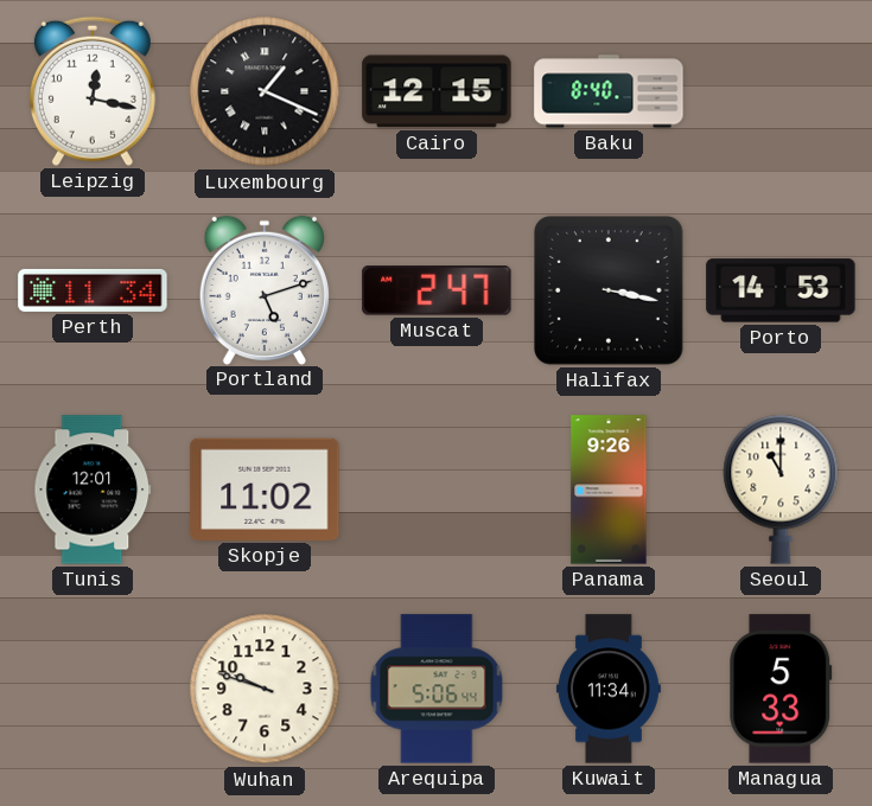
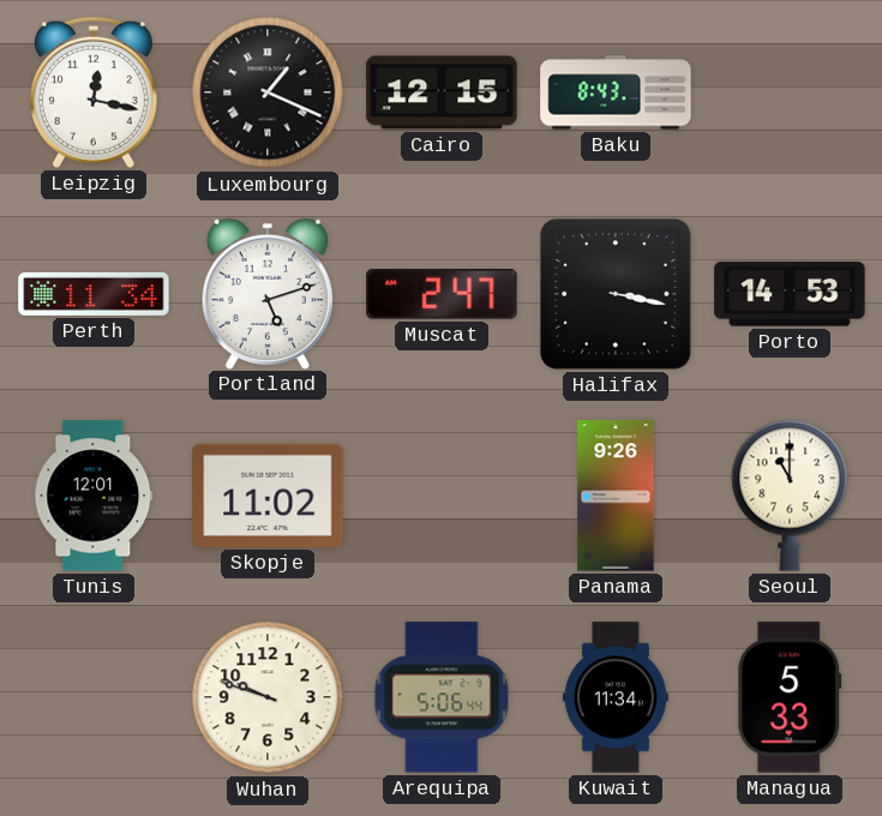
Baku: 8:40 -> 8:43
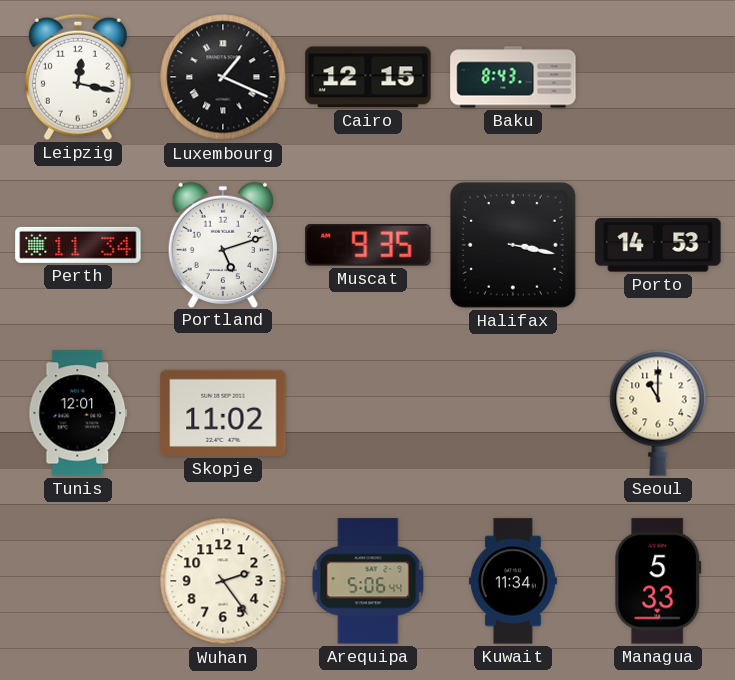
Muscat: 2:47 -> 9:35
Panama: 9:26 -> none
Wuhan: 9:48 -> 2:24
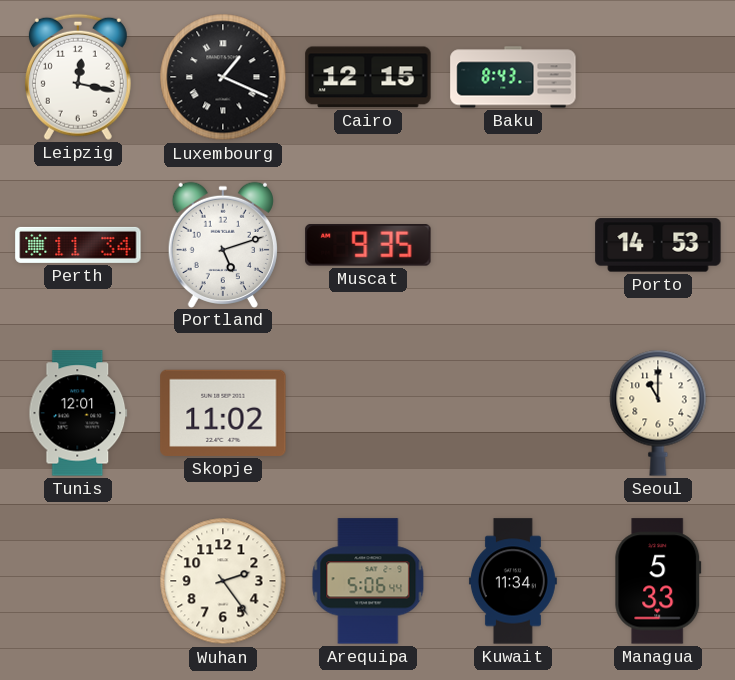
Halifax: 3:17 -> none
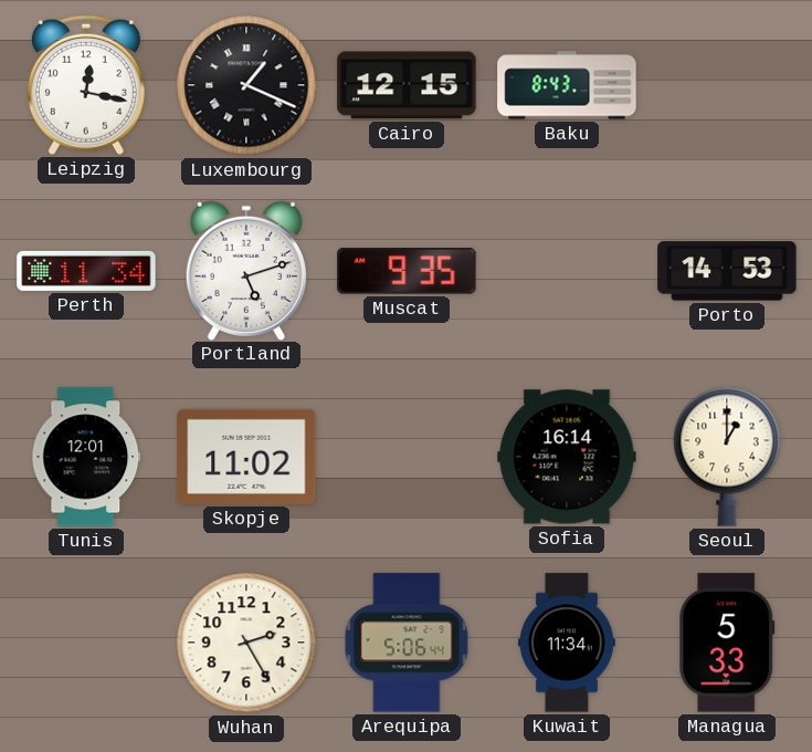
Sofia: none -> 16:14
Seoul: 11:00 -> 1:00
Wuhan: 2:24 -> 2:25
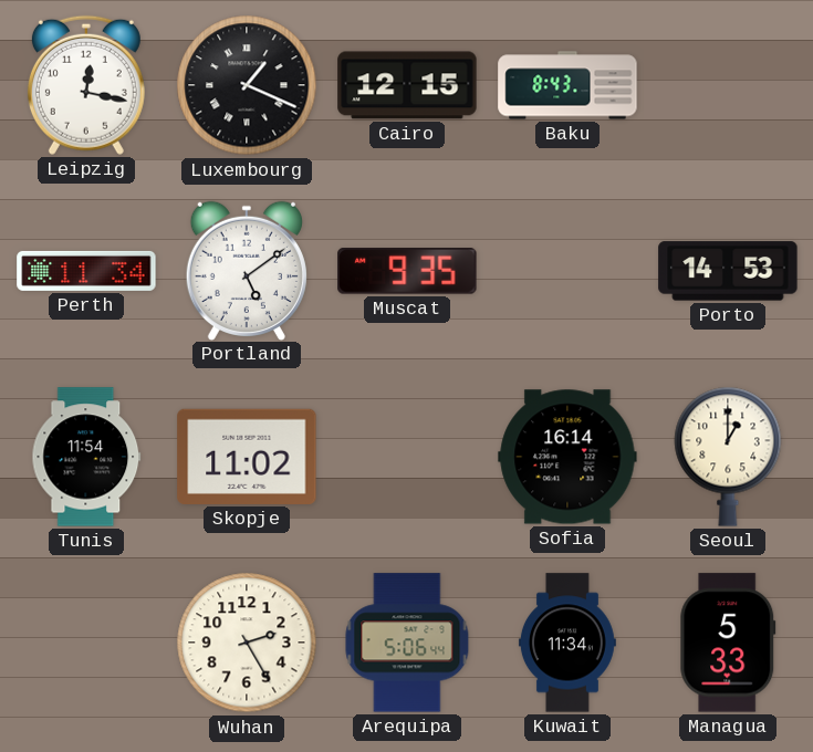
Portland: 5:12 -> 5:09
Tunis: 12:01 -> 11:54
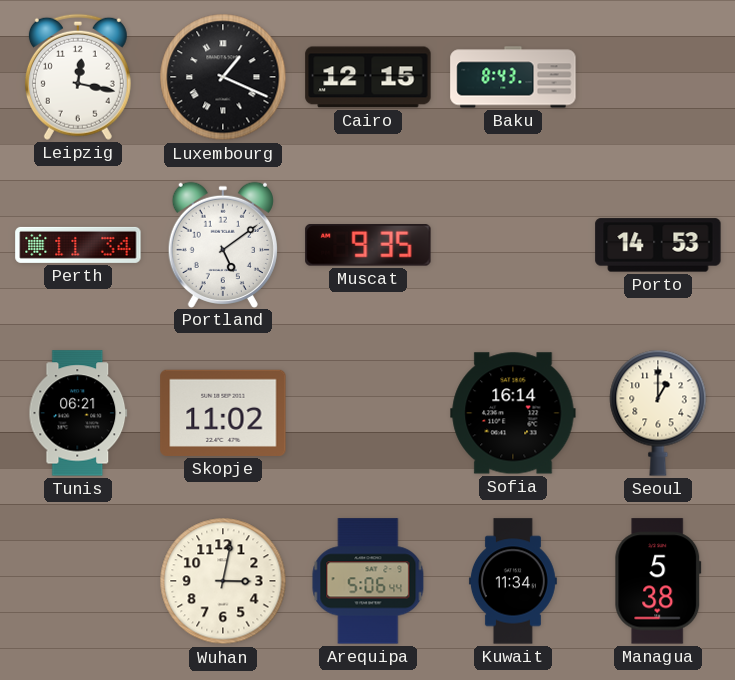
Tunis: 11:54 -> 06:21
Wuhan: 2:25 -> 3:02
Managua: 5:33 -> 5:38
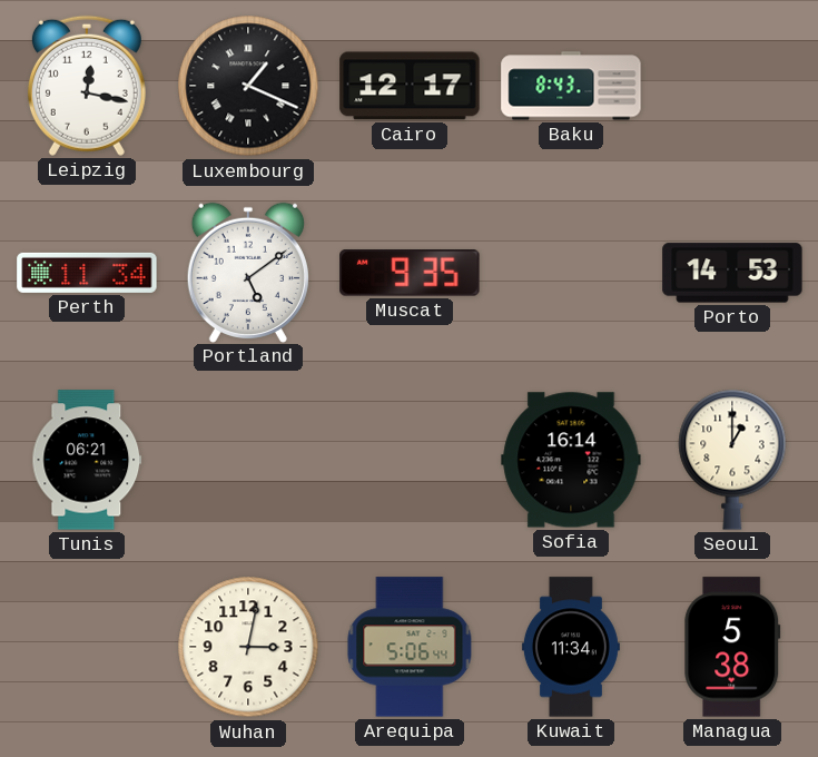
Cairo: 12:15 -> 12:17
Skopje: 11:02 -> none
